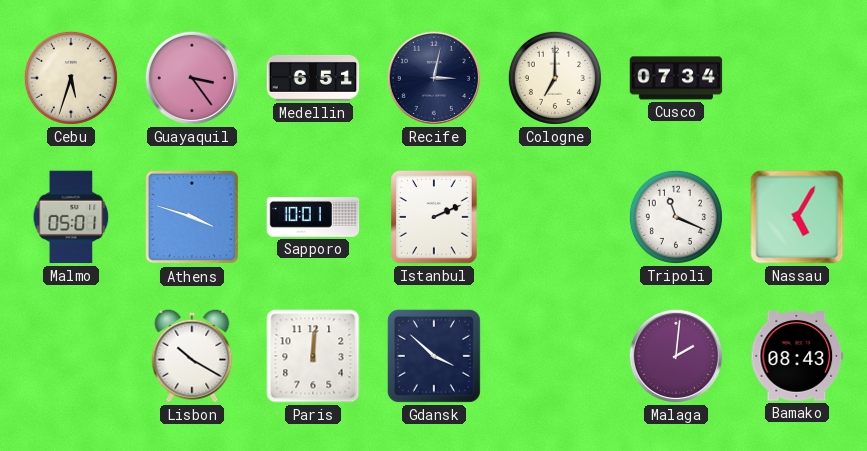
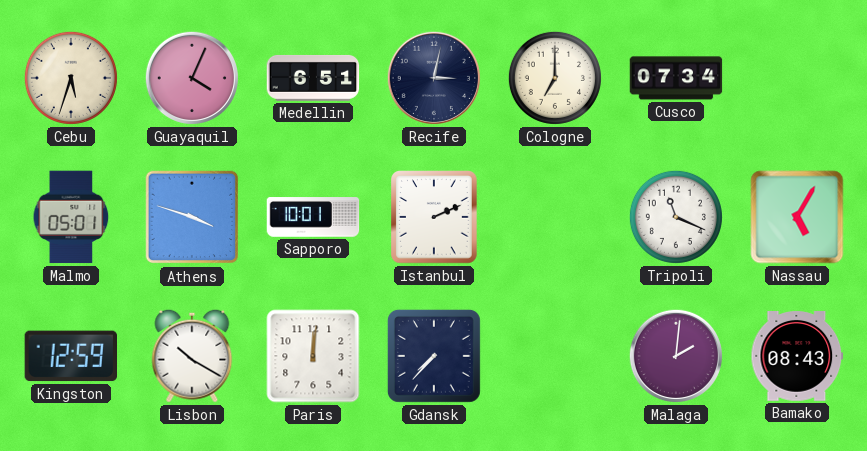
Guayaquil: 3:24 -> 4:04
Kingston: none -> 12:59
Gdansk: 3:52 -> 7:37
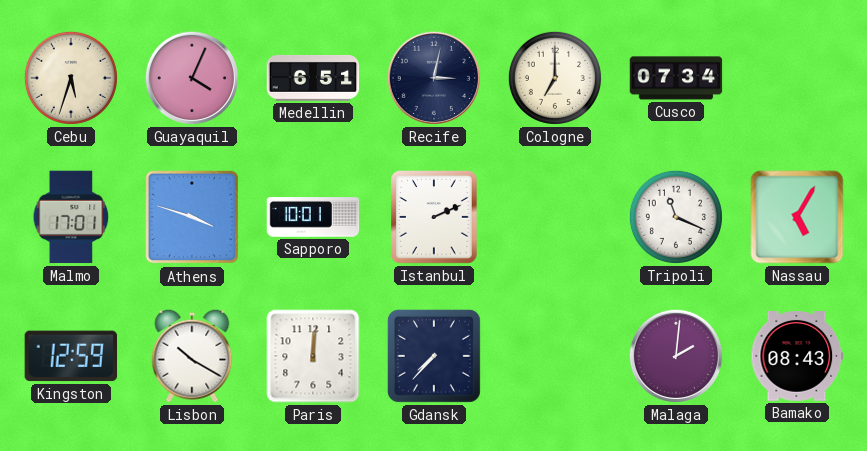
Malmo: 05:01 -> 17:01
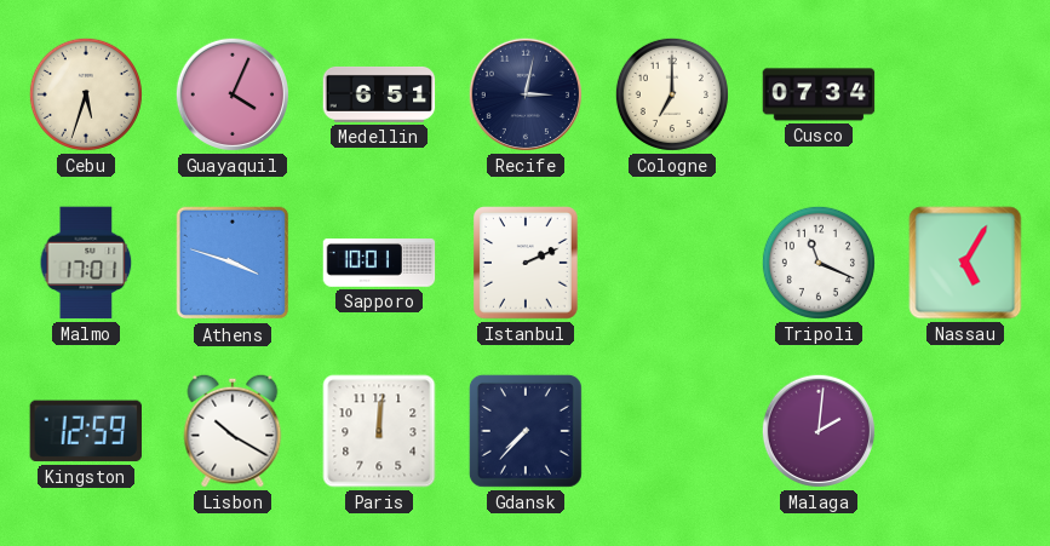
Bamako: 08:43 -> none
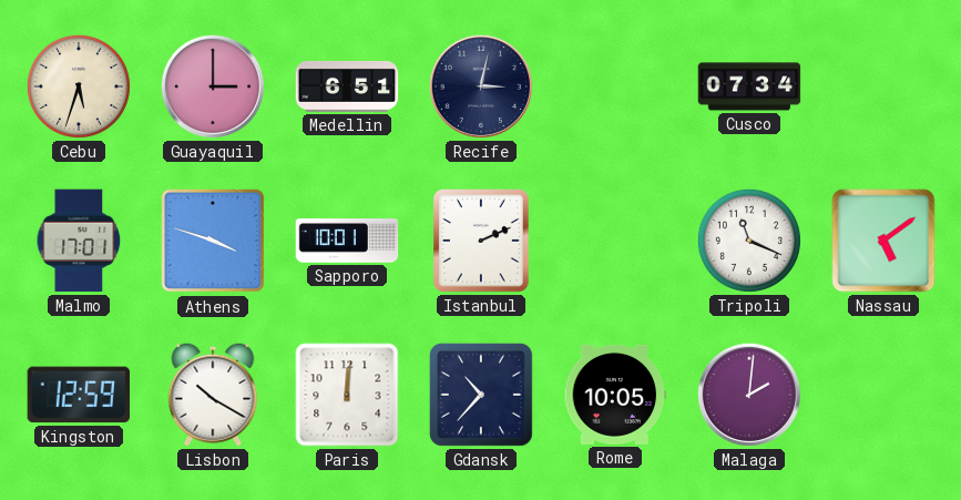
Guayaquil: 4:04 -> 3:00
Cologne: 7:00 -> none
Nassau: 5:05 -> 5:09
Gdansk: 7:37 -> 10:37
Rome: none -> 10:05
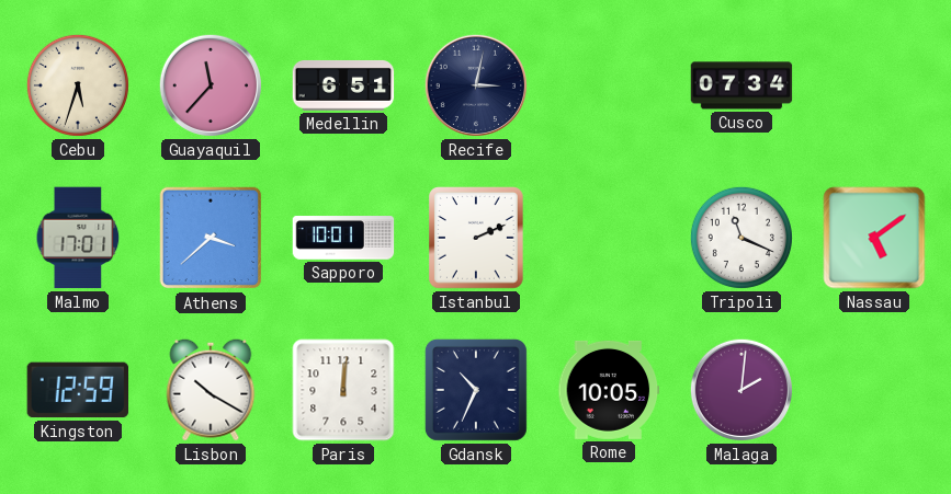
Guayaquil: 3:00 -> 11:37
Athens: 3:48 -> 3:38
Gdansk: 10:37 -> 10:34
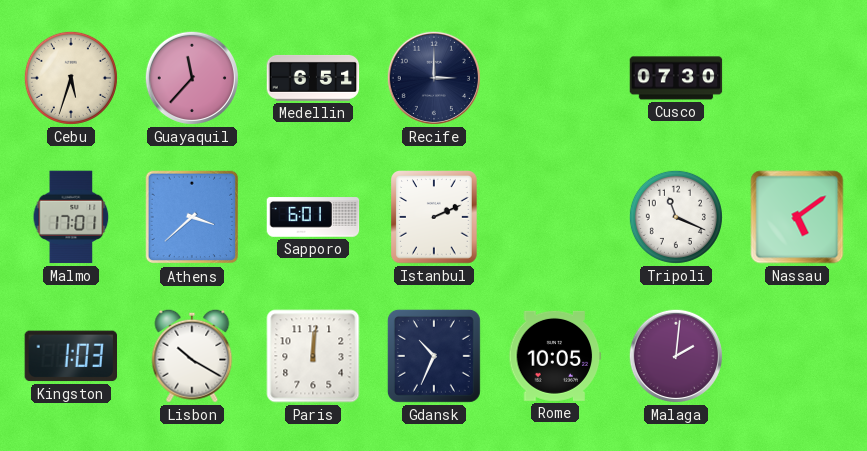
Recife: 3:02 -> 3:00
Cusco: 07:34 -> 07:30
Sapporo: 10:01 -> 6:01
Kingston: 12:59 -> 1:03
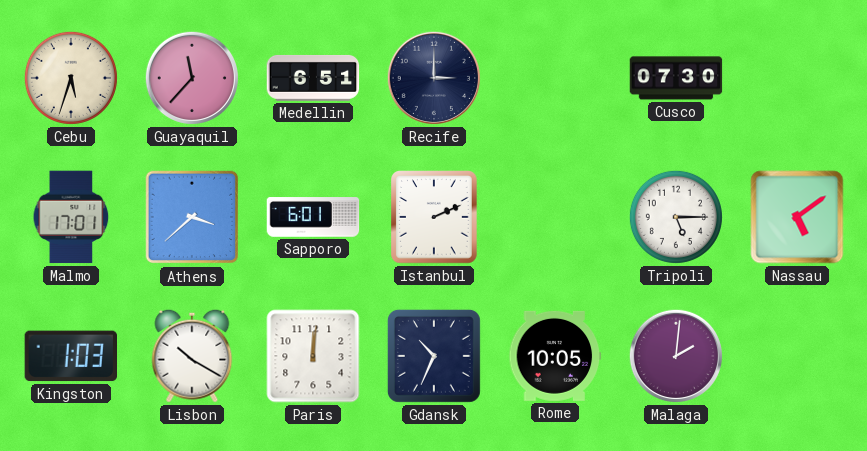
Tripoli: 11:19 -> 5:15
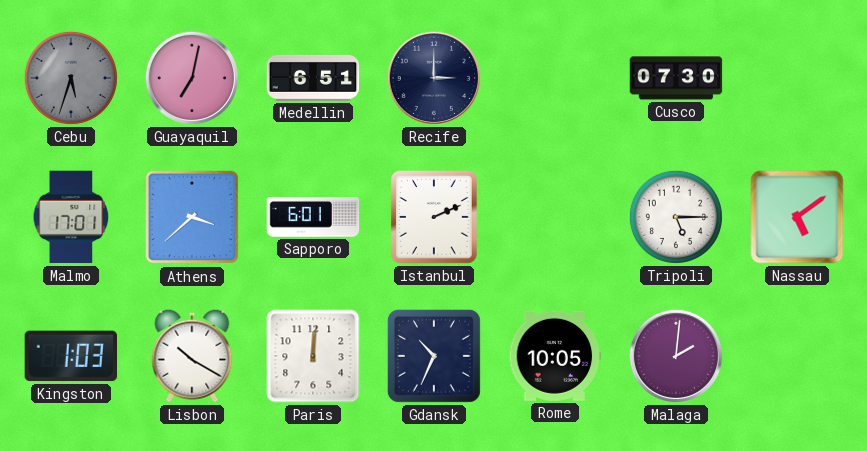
Cebu dial: cream -> grey
Guayaquil: 11:37 -> 7:02
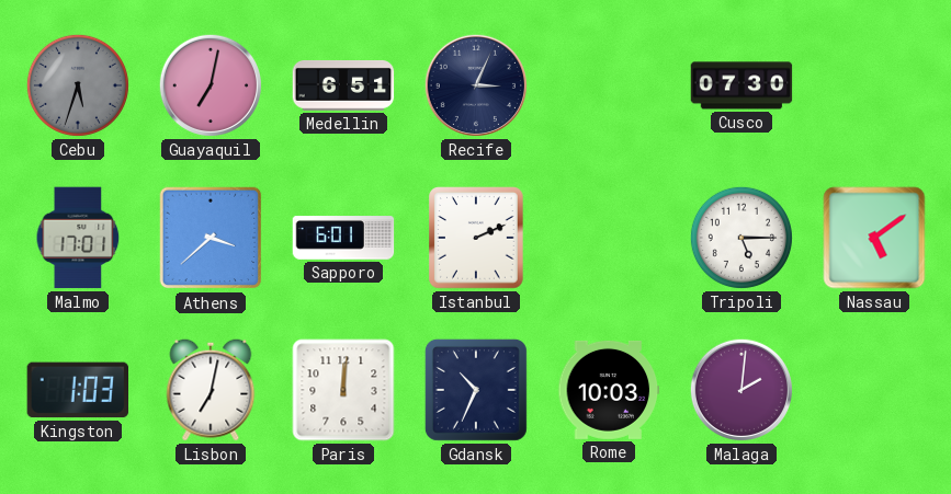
Recife: 3:00 -> 3:04
Lisbon: 10:20 -> 7:02
Rome: 10:05 -> 10:03
